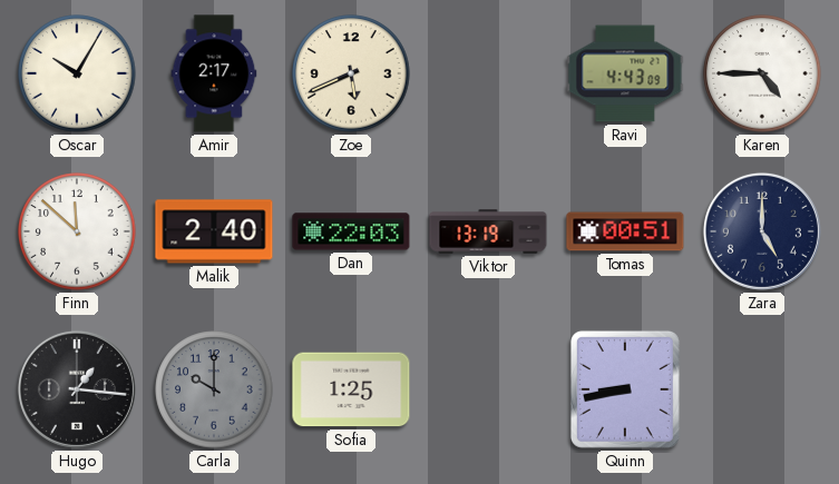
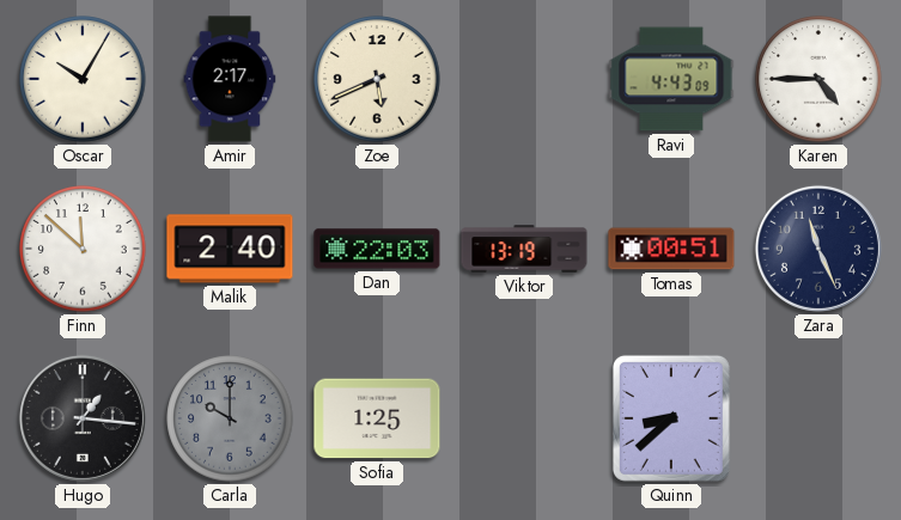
Zara: 5:00 -> 11:26
Quinn: 8:43 -> 8:38
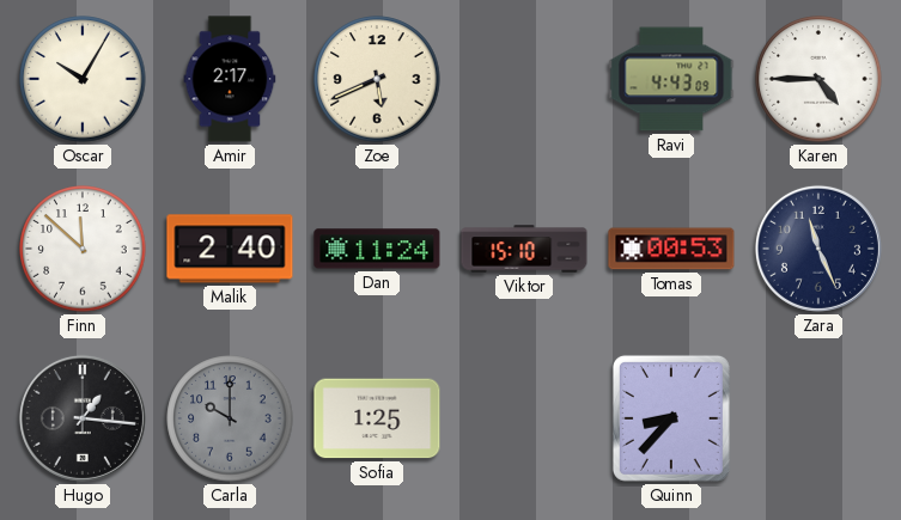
Dan: 22:03 -> 11:24
Viktor: 13:19 -> 15:10
Tomas: 00:51 -> 00:53
Quinn: 8:38 -> 8:37
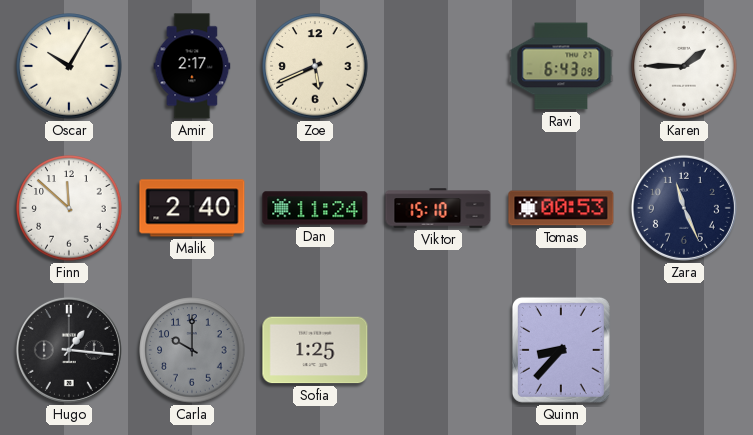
Ravi: 4:43 -> 6:43
Karen: 4:45 -> 1:45
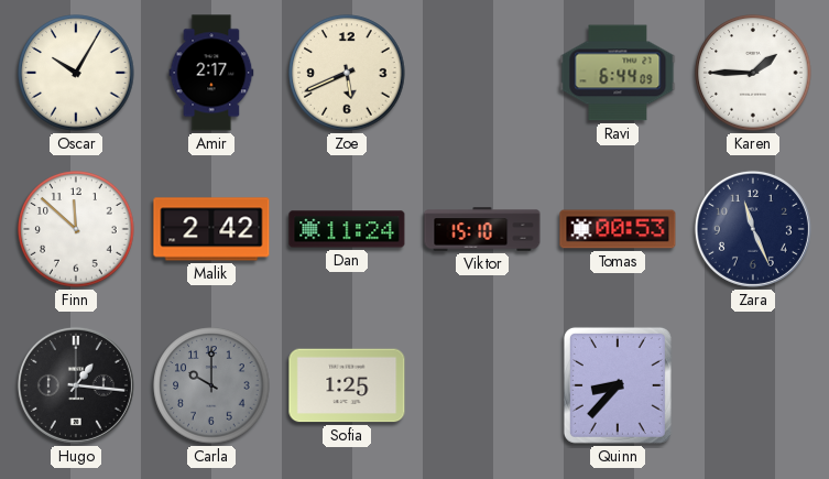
Ravi: 6:43 -> 6:44
Malik: 2:40 -> 2:42
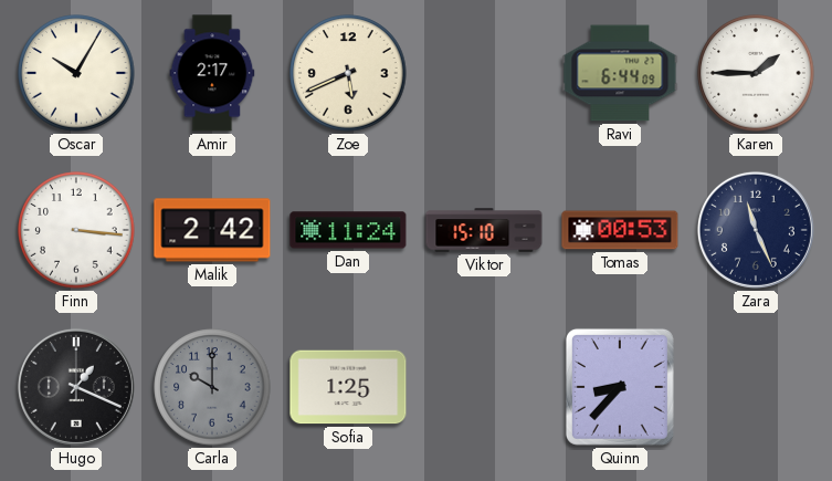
Finn: 11:52 -> 3:16
Hugo: 1:16 -> 1:19
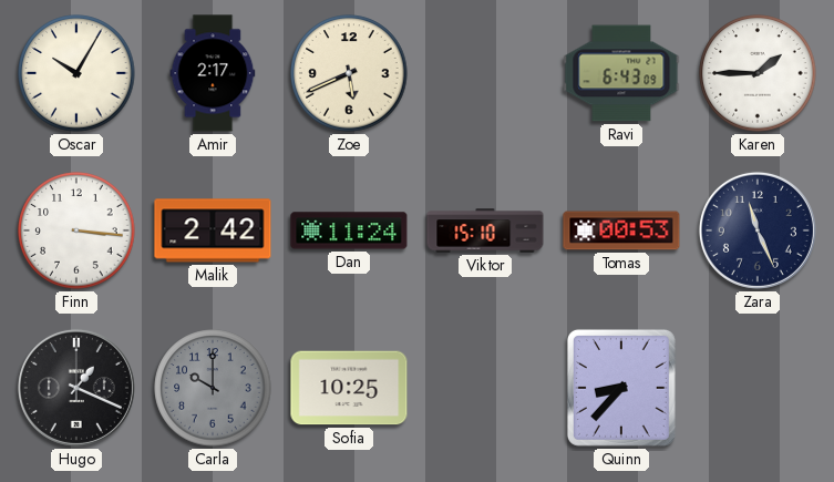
Ravi: 6:44 -> 6:43
Sofia: 1:25 -> 10:25
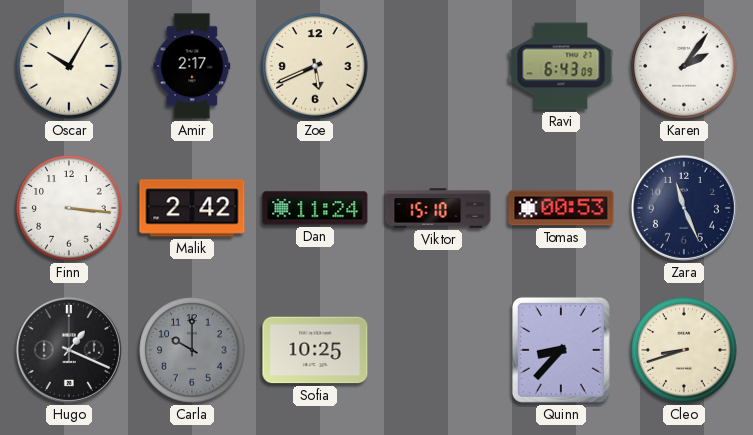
Karen: 1:45 -> 2:06
Cleo: none -> 8:42
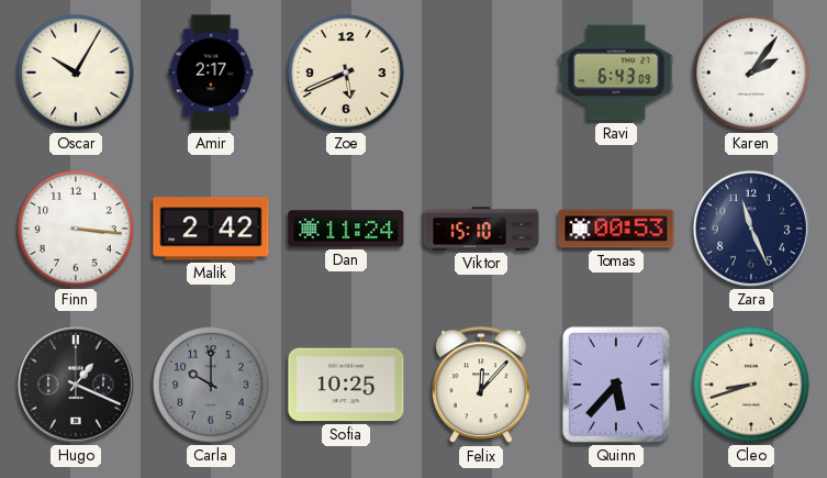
Felix: none -> 12:07
Quinn: 8:37 -> 5:37
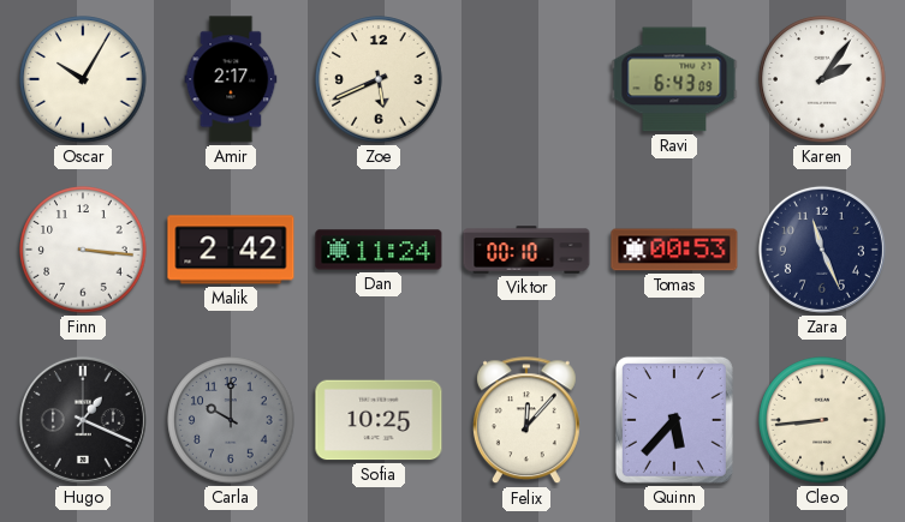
Viktor: 15:10 -> 00:10
Cleo: 8:42 -> 8:44
